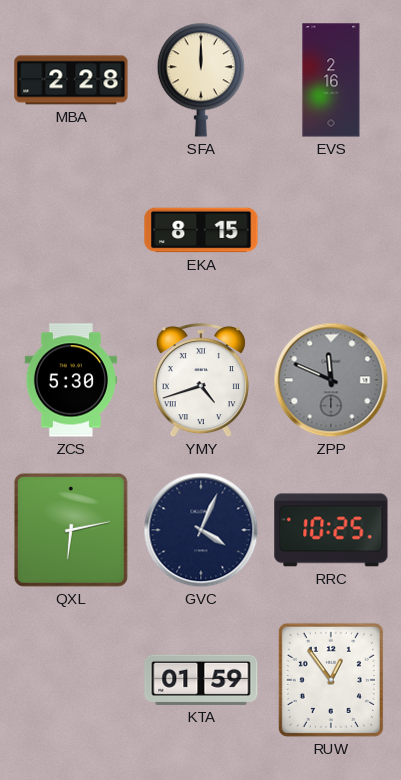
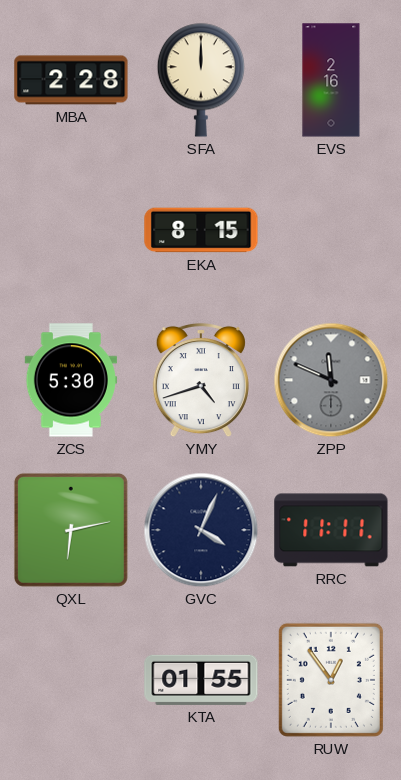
RRC: 10:25 -> 11:11
KTA: 01:59 -> 01:55
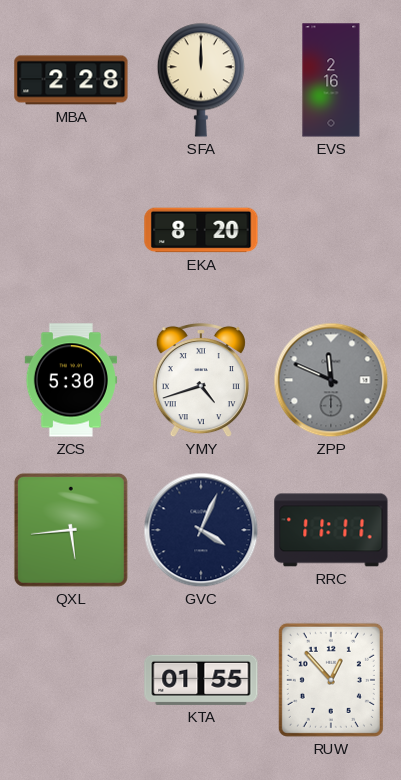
EKA: 8:15 -> 8:20
QXL: 6:13 -> 5:44
RUW: 12:54 -> 12:53
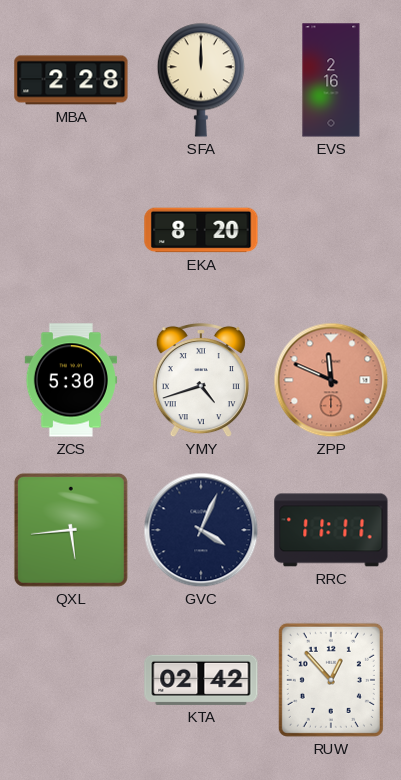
ZPP dial: grey -> salmon
KTA: 01:55 -> 02:42
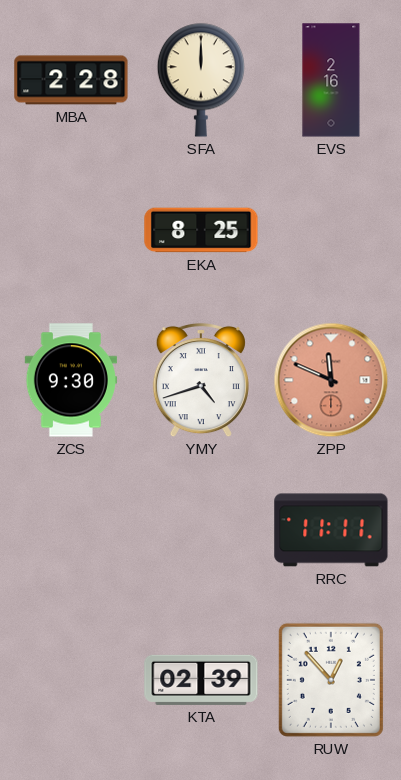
EKA: 8:20 -> 8:25
ZCS: 5:30 -> 9:30
QXL: 5:44 -> none
GVC: 4:04 -> none
KTA: 02:42 -> 02:39
